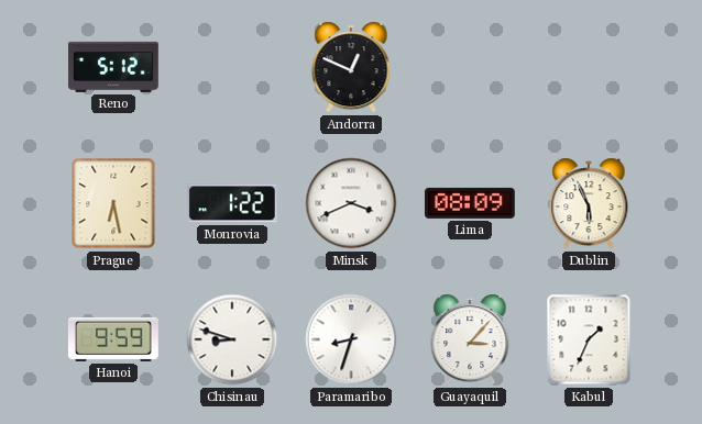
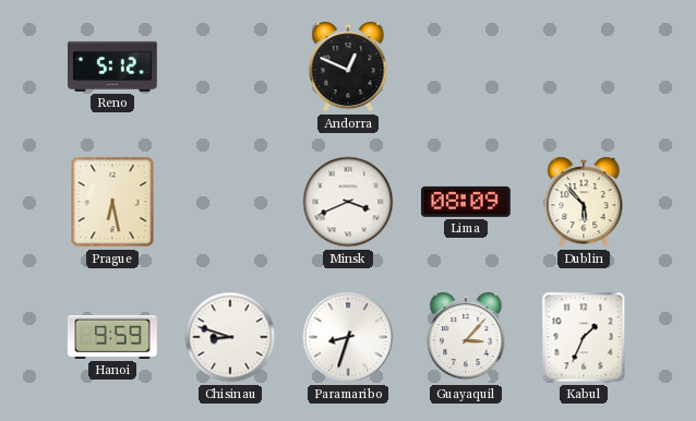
Monrovia: 1:22 -> none
Dublin: 5:56 -> 5:53
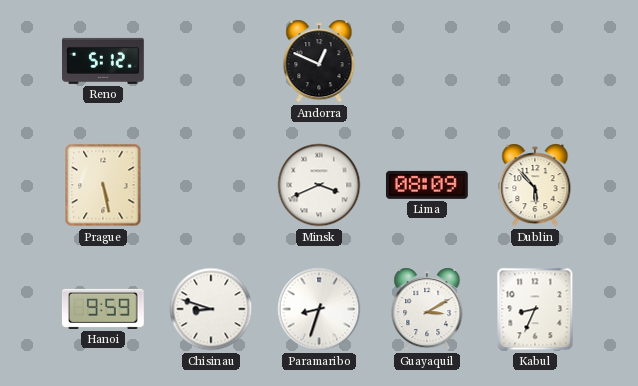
Prague: 6:28 -> 5:28
Guayaquil: 3:07 -> 3:10
Kabul: 1:34 -> 8:34
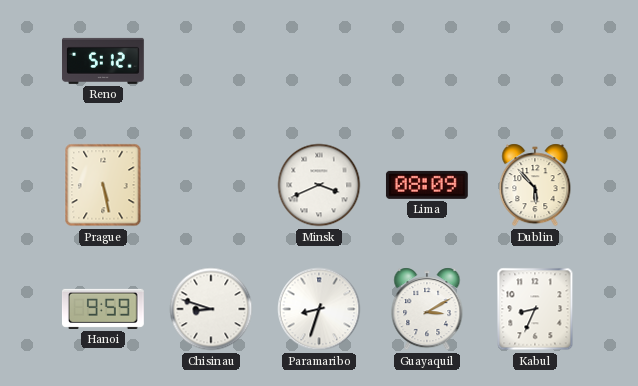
Andorra: 12:49 -> none
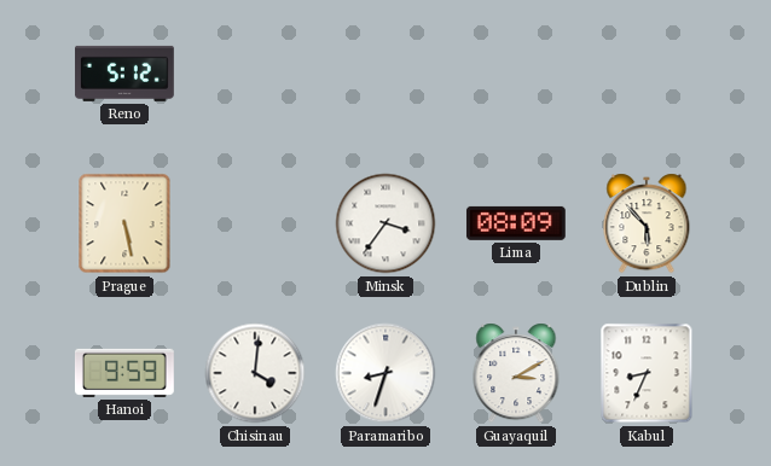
Minsk: 3:41 -> 3:36
Chisinau: 8:48 -> 4:01
